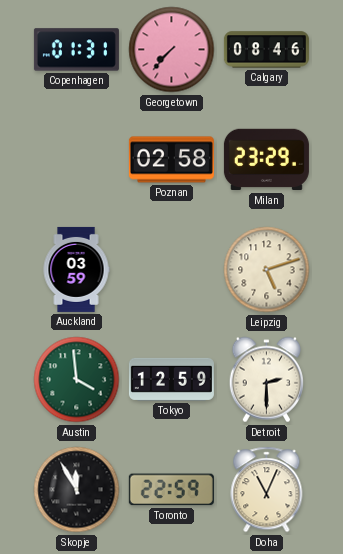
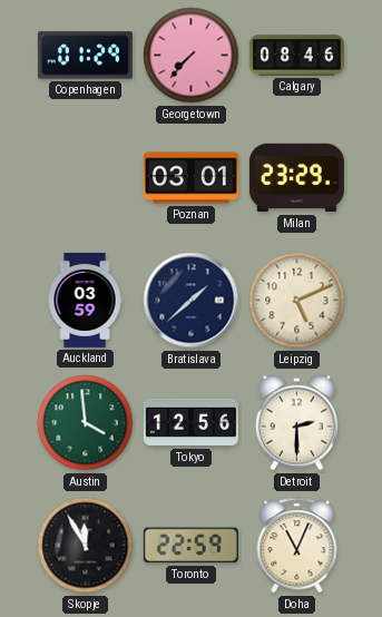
Copenhagen: 01:31 -> 01:29
Poznan: 02:58 -> 03:01
Bratislava: none -> 1:38
Leipzig: 5:12 -> 5:11
Tokyo: 12:59 -> 12:56
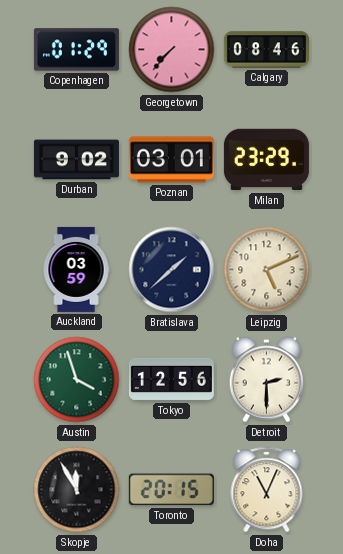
Durban: none -> 9:02
Austin: 3:59 -> 3:57
Toronto: 22:59 -> 20:15
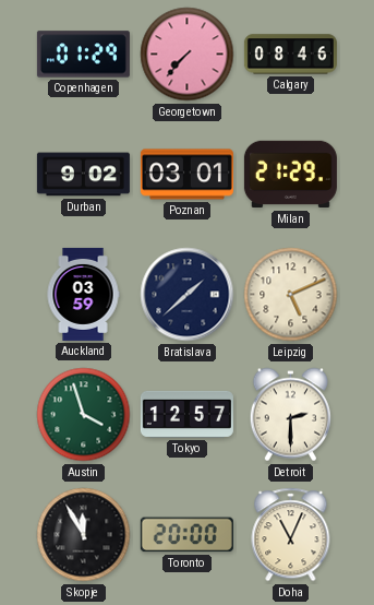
Milan: 23:29 -> 21:29
Tokyo: 12:56 -> 12:57
Toronto: 20:15 -> 20:00
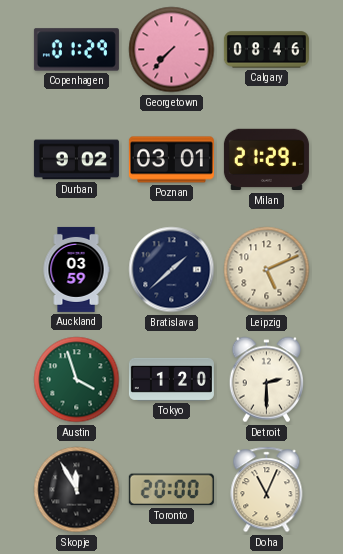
Tokyo: 12:57 -> 1:20
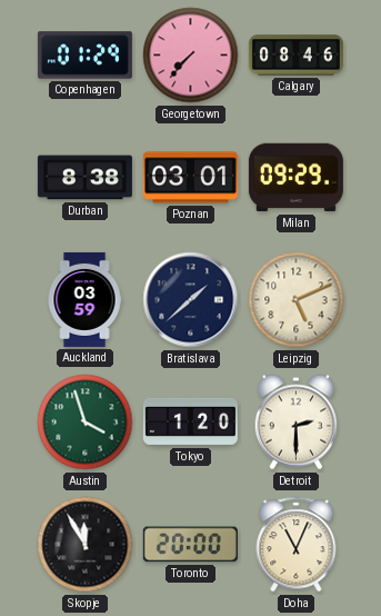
Durban: 9:02 -> 8:38
Milan: 21:29 -> 09:29
